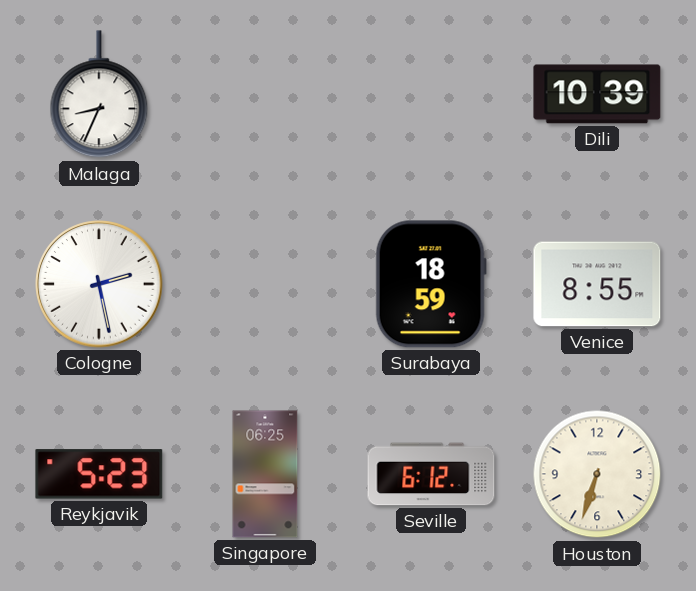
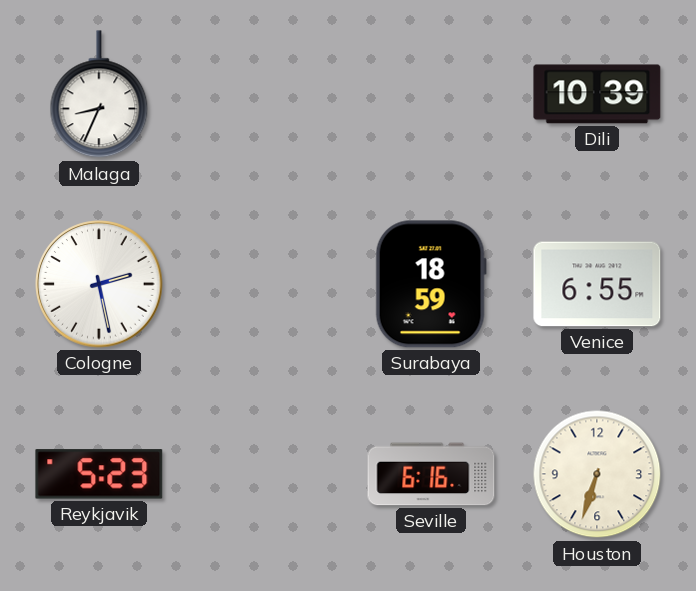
Venice: 8:55 -> 6:55
Singapore: 06:25 -> none
Seville: 6:12 -> 6:16
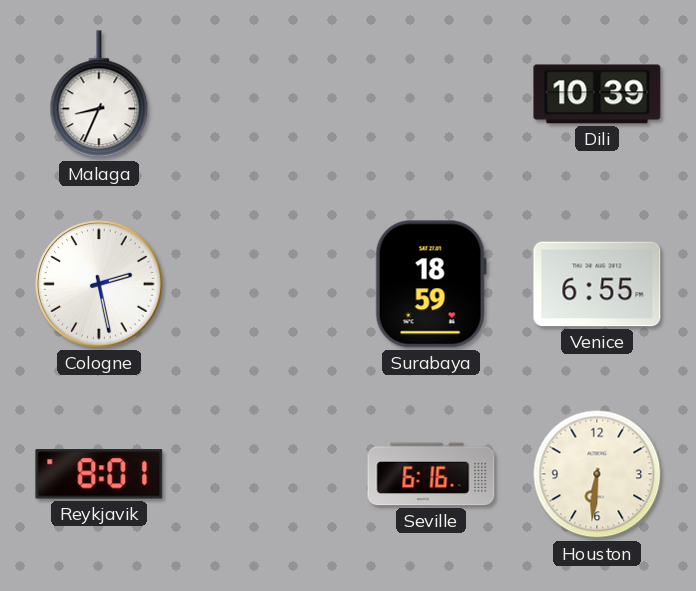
Reykjavik: 5:23 -> 8:01
Houston: 6:33 -> 6:31
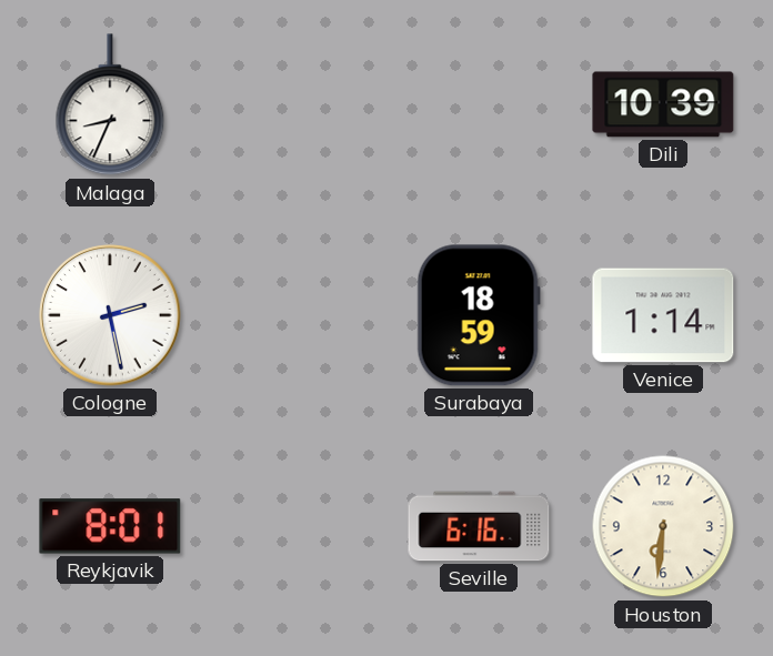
Venice: 6:55 -> 1:14
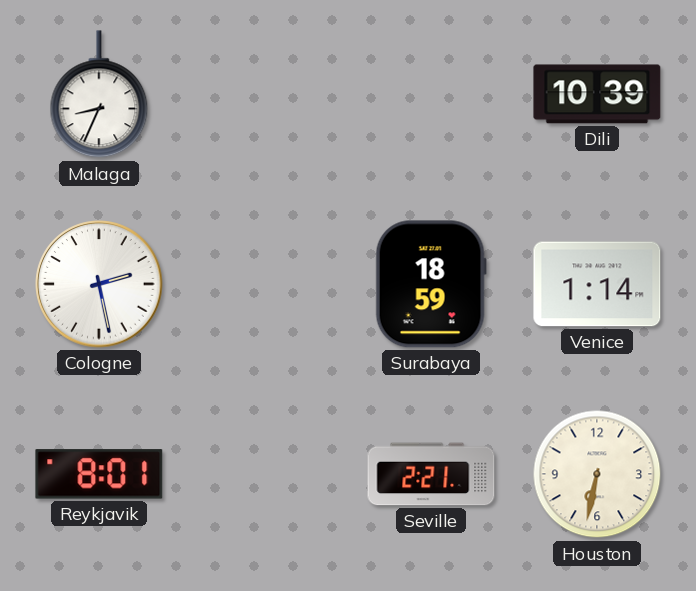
Seville: 6:16 -> 2:21
Houston: 6:31 -> 6:32
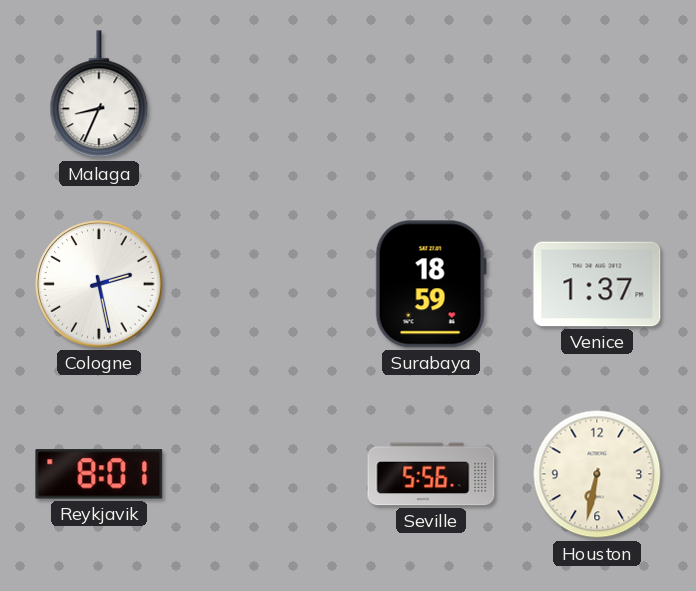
Dili: 10:39 -> none
Venice: 1:14 -> 1:37
Seville: 2:21 -> 5:56
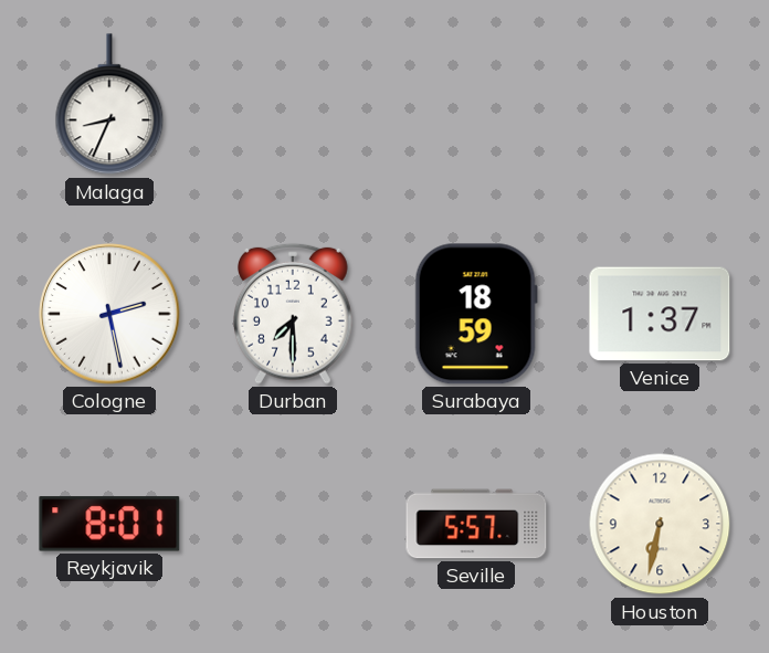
Durban: none -> 7:30
Seville: 5:56 -> 5:57
